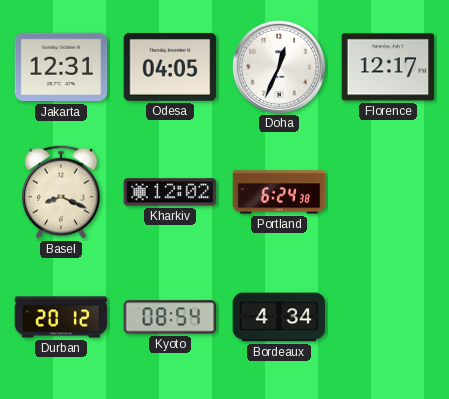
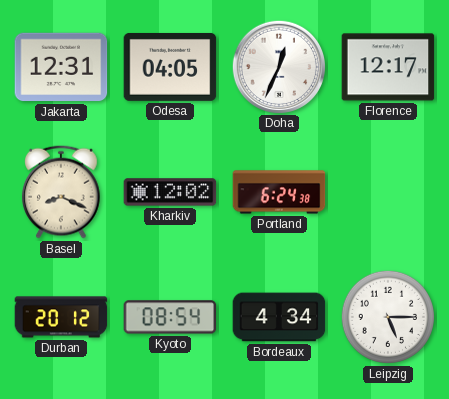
Leipzig: none -> 5:15
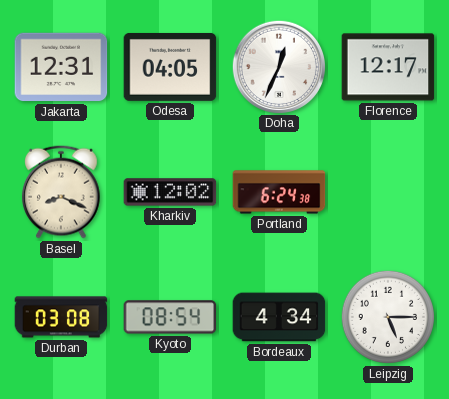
Durban: 20:12 -> 03:08
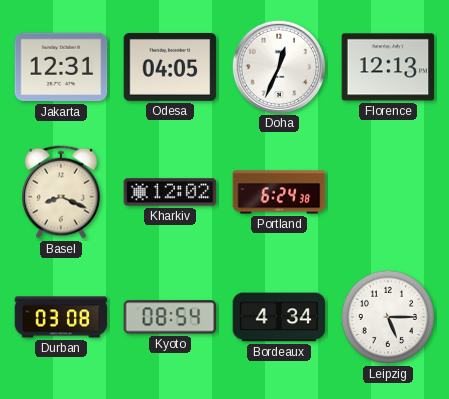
Florence: 12:17 -> 12:13
